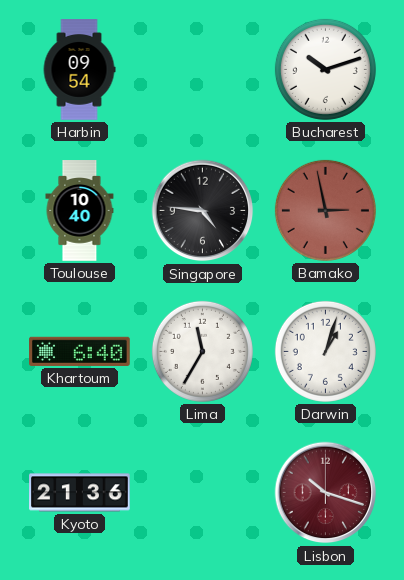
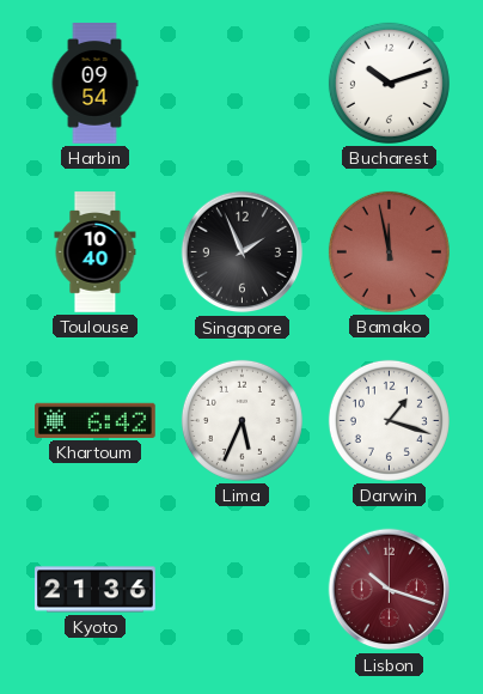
Singapore: 4:46 -> 1:56
Bamako: 2:58 -> 11:58
Khartoum: 6:40 -> 6:42
Lima: 11:35 -> 5:34
Darwin: 1:03 -> 1:18
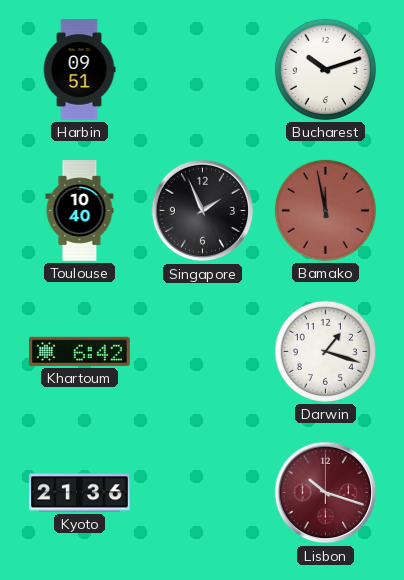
Harbin: 09:54 -> 09:51
Lima: 5:34 -> none
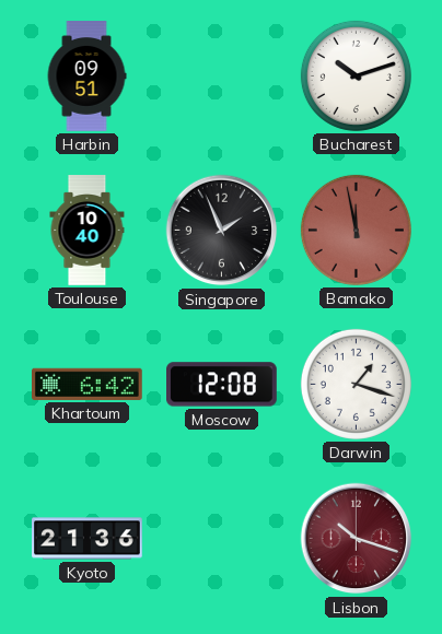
Moscow: none -> 12:08
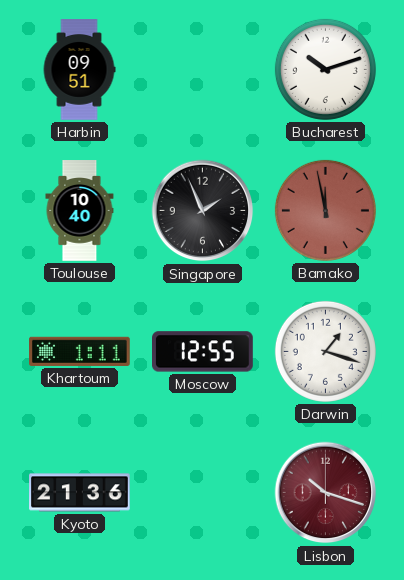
Khartoum: 6:42 -> 1:11
Moscow: 12:08 -> 12:55
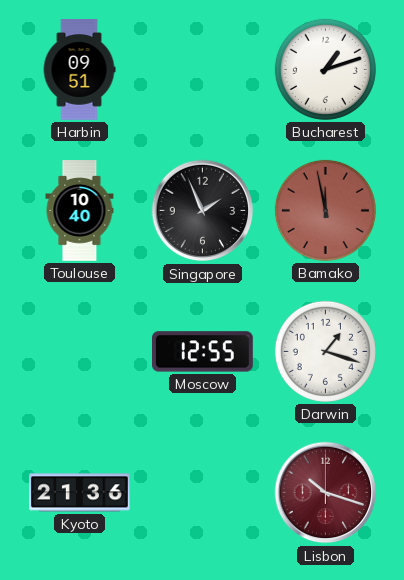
Bucharest: 10:12 -> 1:12
Khartoum: 1:11 -> none
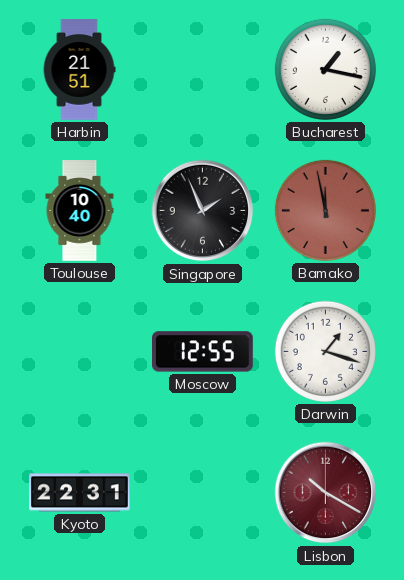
Harbin: 09:51 -> 21:51
Bucharest: 1:12 -> 1:17
Kyoto: 21:36 -> 22:31
Lisbon: 10:18 -> 10:20
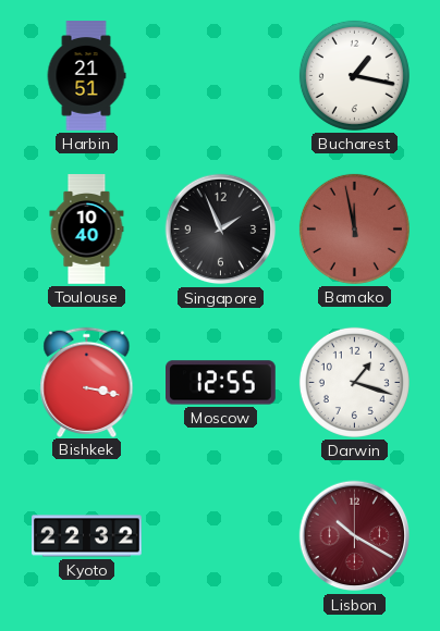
Bishkek: none -> 3:17
Kyoto: 22:31 -> 22:32
